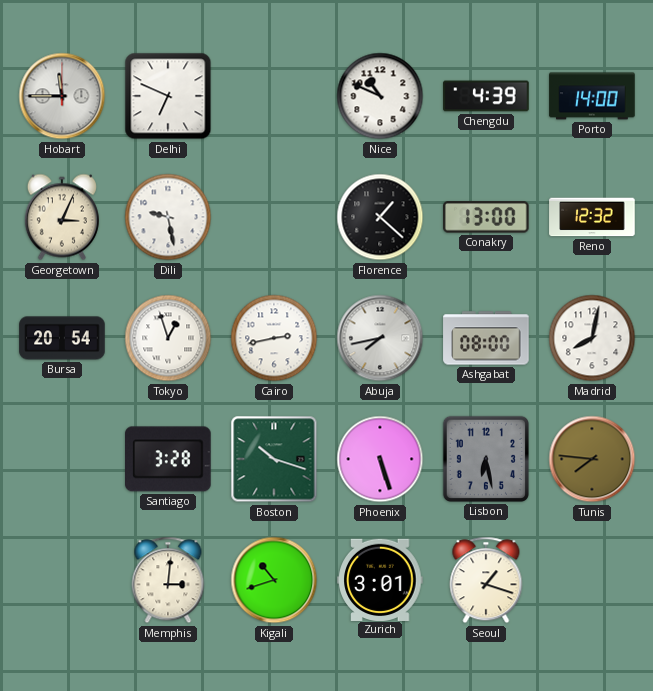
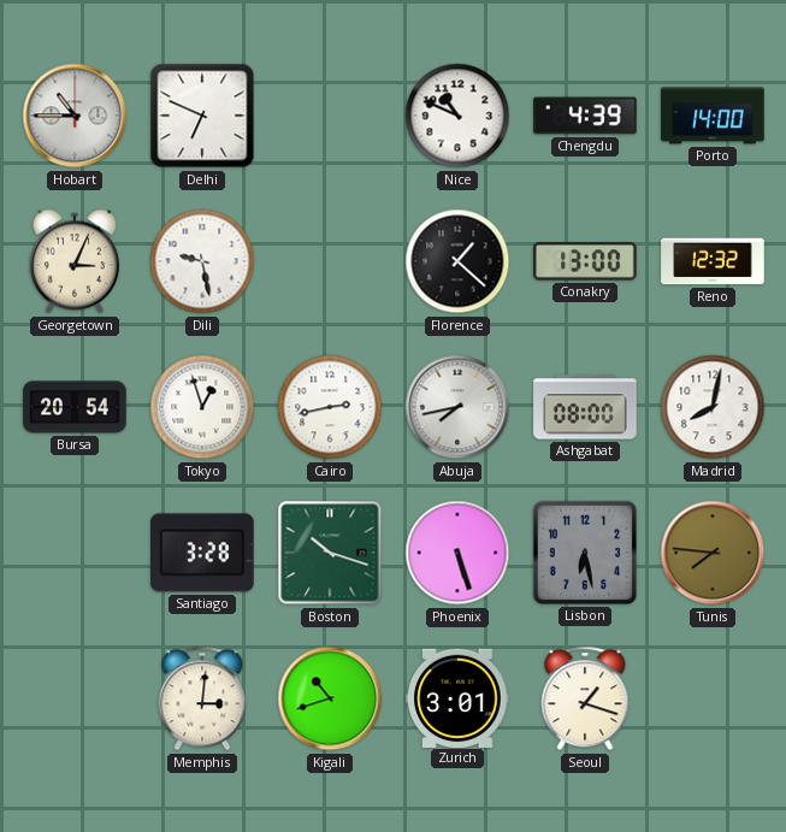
Hobart: 11:45 -> 10:45
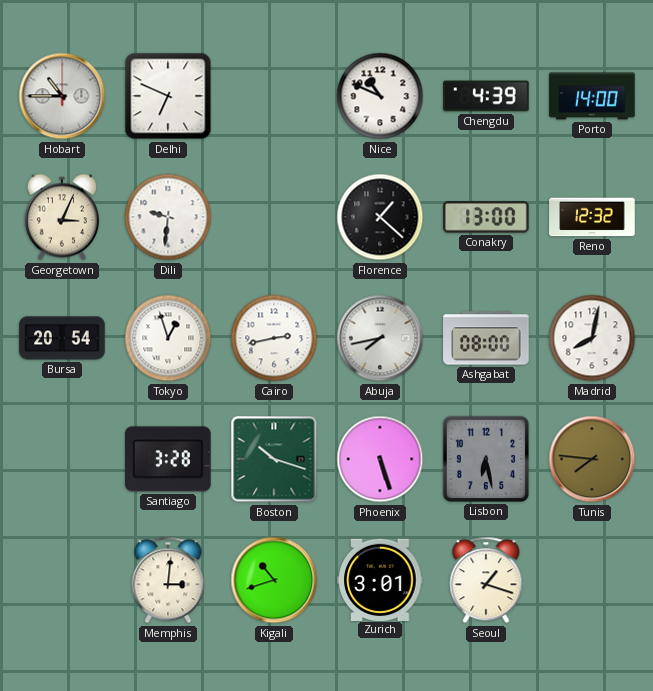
Dili: 9:28 -> 9:31
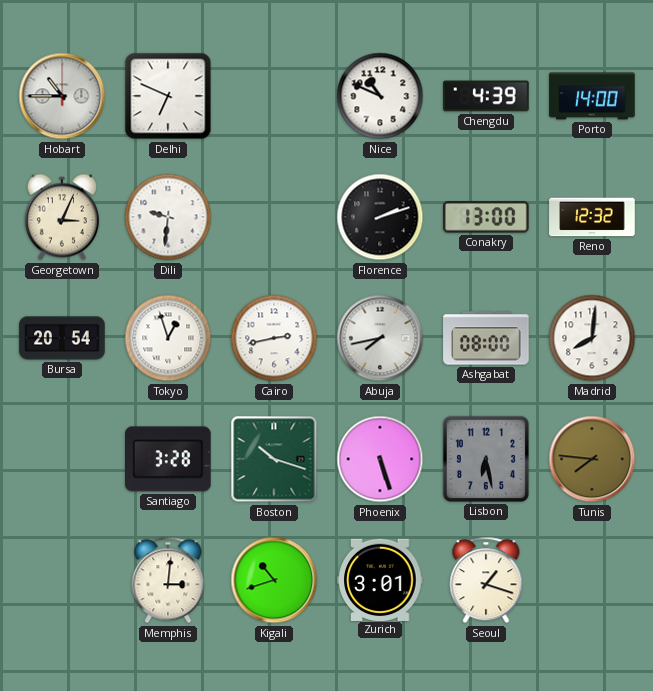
Florence: 1:22 -> 2:12
Madrid: 8:02 -> 8:01
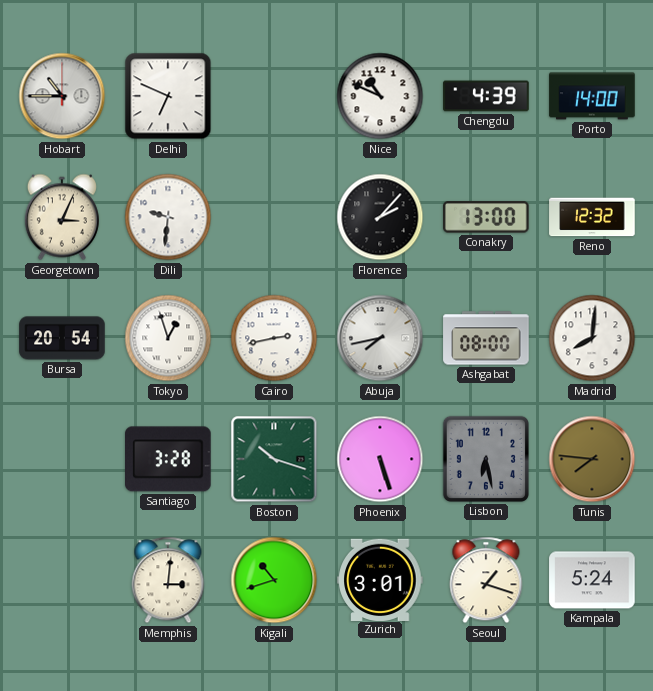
Florence: 2:12 -> 2:07
Kampala: none -> 5:24
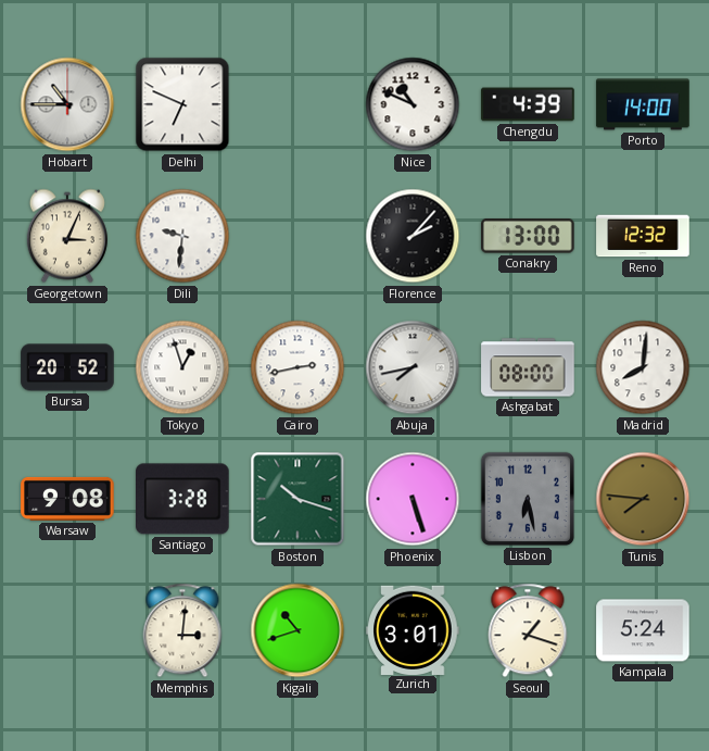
Bursa: 20:54 -> 20:52
Warsaw: none -> 9:08
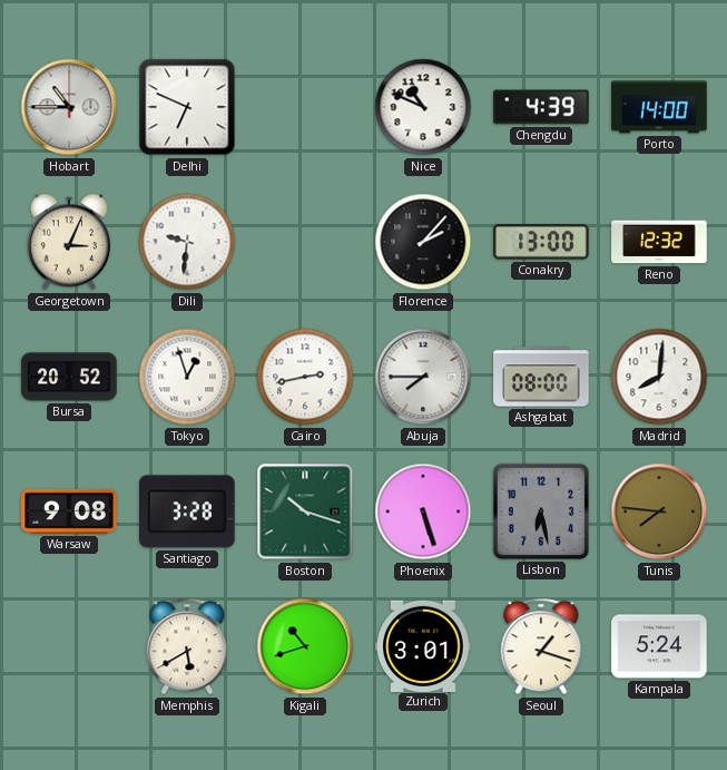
Abuja: 7:43 -> 7:45
Memphis: 3:01 -> 5:40
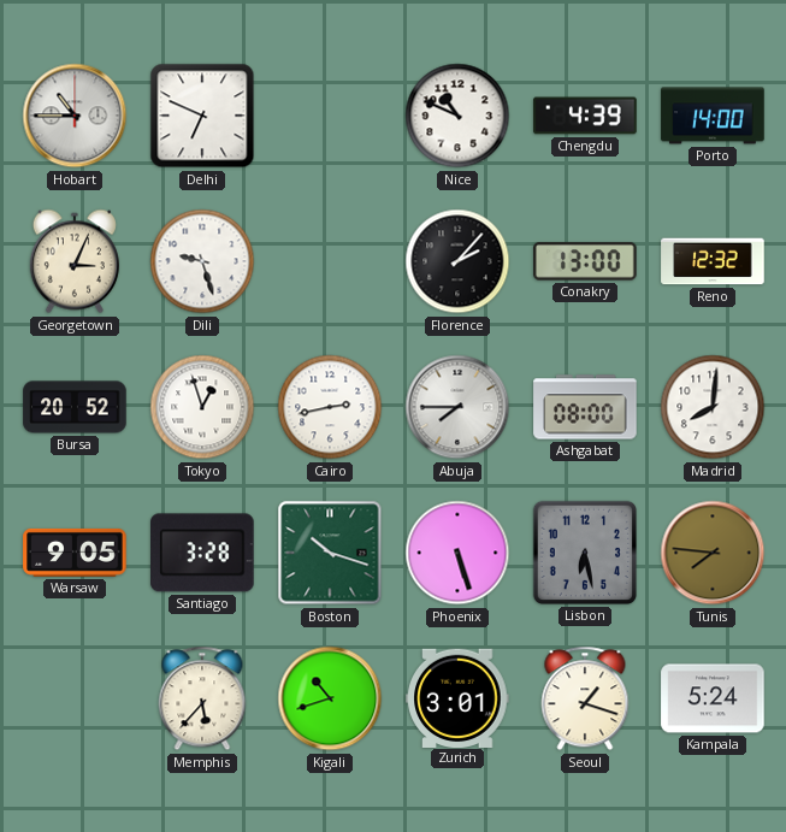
Dili: 9:31 -> 9:27
Warsaw: 9:08 -> 9:05
Memphis: 5:40 -> 5:37
